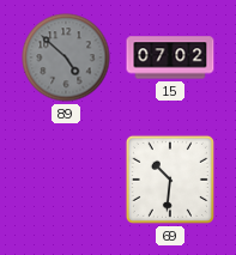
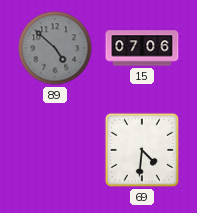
15: 07:02 -> 07:06
69: 10:31 -> 4:31
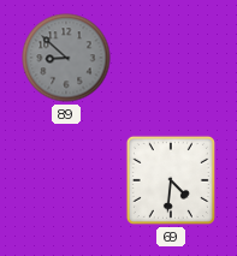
89: 4:52 -> 8:52
15: 07:06 -> none
